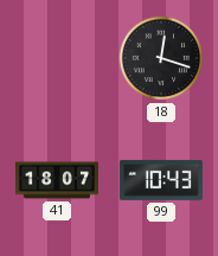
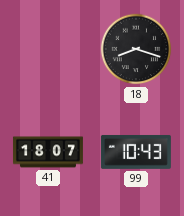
18: 12:18 -> 8:18
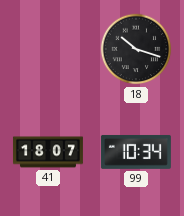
18: 8:18 -> 10:18
99: 10:43 -> 10:34
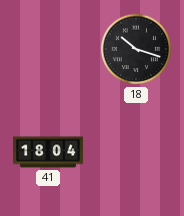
41: 18:07 -> 18:04
99: 10:34 -> none
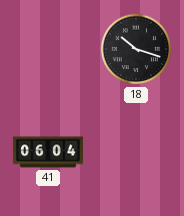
41: 18:04 -> 06:04
